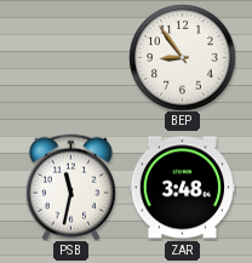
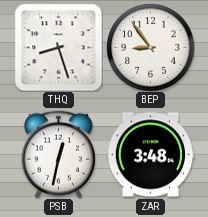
THQ: none -> 8:27
PSB: 11:32 -> 12:32
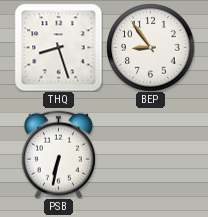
PSB: 12:32 -> 6:32
ZAR: 3:48 -> none
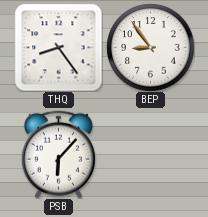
THQ: 8:27 -> 8:24
PSB: 6:32 -> 6:07
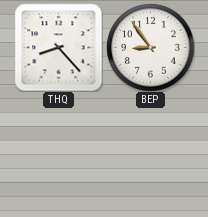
THQ: 8:24 -> 8:23
PSB: 6:07 -> none
